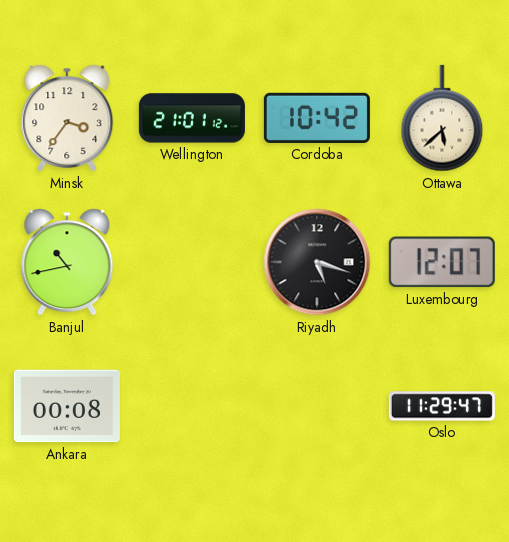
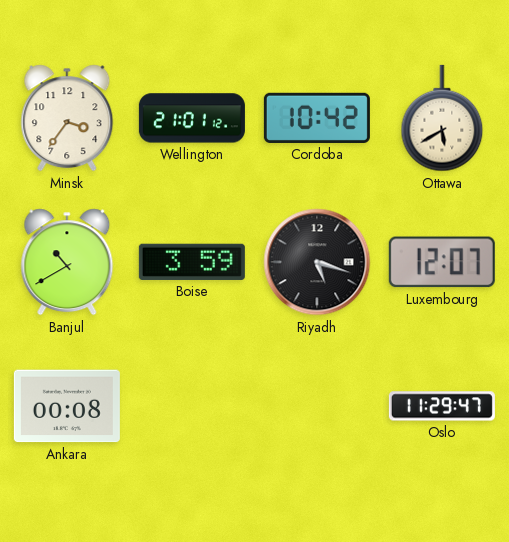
Ottawa: 5:38 -> 5:40
Banjul: 10:43 -> 10:40
Boise: none -> 3:59
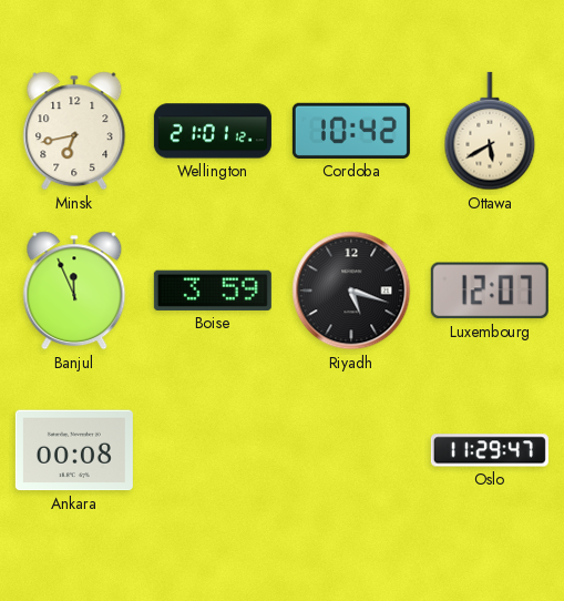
Minsk: 3:36 -> 6:43
Banjul: 10:40 -> 11:56
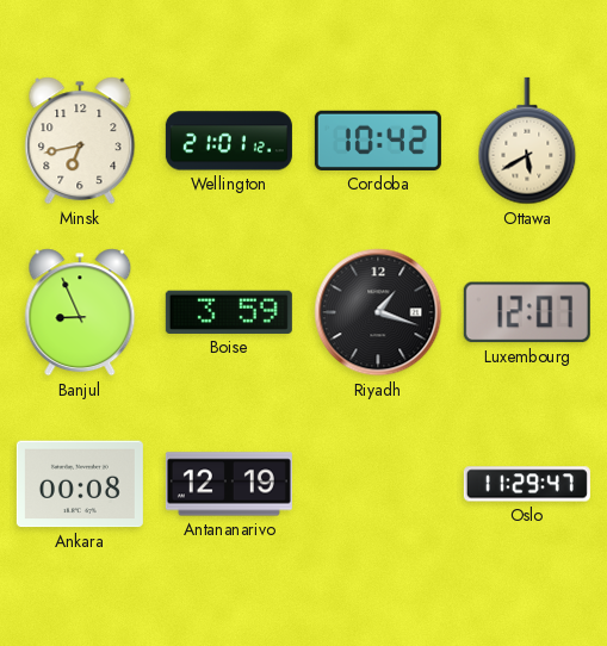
Banjul: 11:56 -> 8:56
Riyadh: 5:18 -> 1:18
Antananarivo: none -> 12:19
